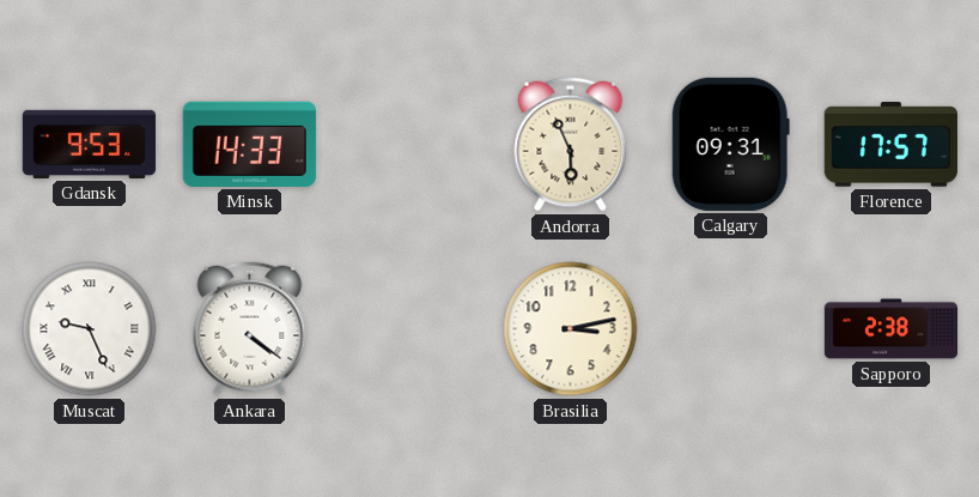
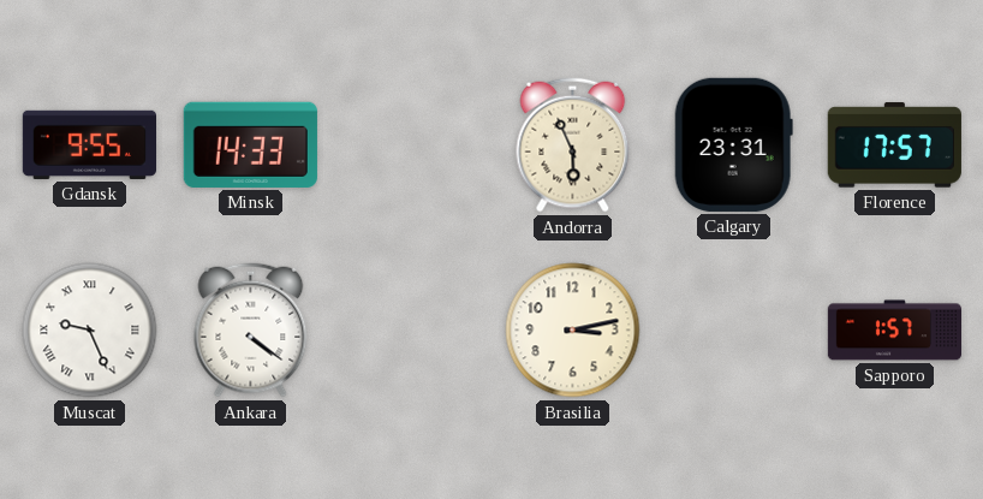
Gdansk: 9:53 -> 9:55
Calgary: 09:31 -> 23:31
Sapporo: 2:38 -> 1:57
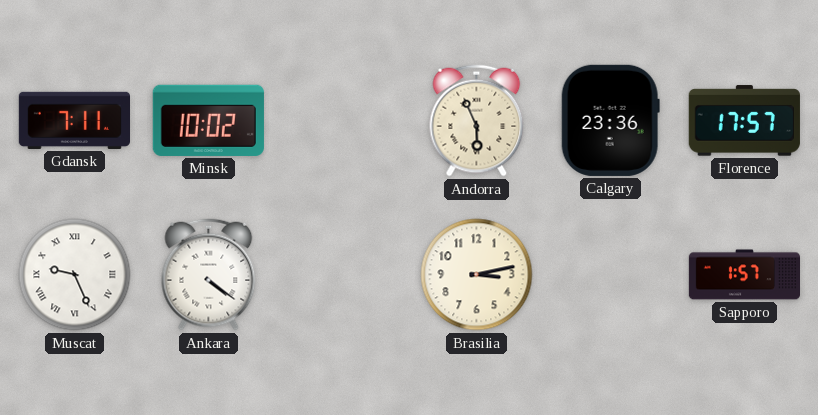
Gdansk: 9:55 -> 7:11
Minsk: 14:33 -> 10:02
Calgary: 23:31 -> 23:36
